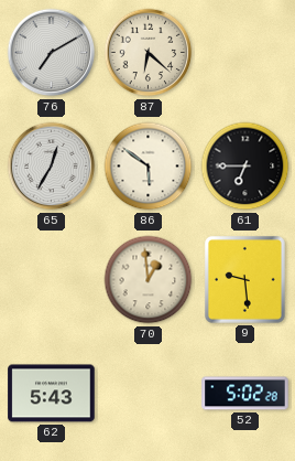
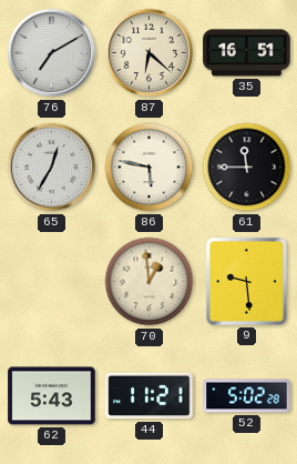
35: none -> 16:51
86: 5:51 -> 5:47
61: 6:45 -> 11:45
44: none -> 11:21
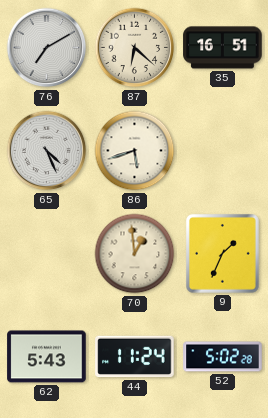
65: 12:35 -> 4:26
86: 5:47 -> 5:42
61: 11:45 -> none
9: 9:29 -> 1:34
44: 11:21 -> 11:24
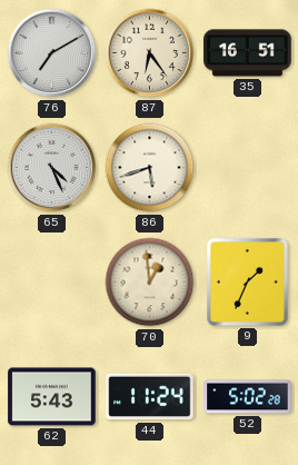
87: 6:22 -> 6:24
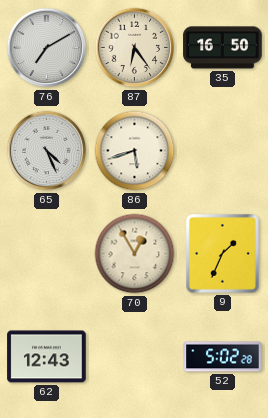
35: 16:51 -> 16:50
70: 12:59 -> 12:55
62: 5:43 -> 12:43
44: 11:24 -> none
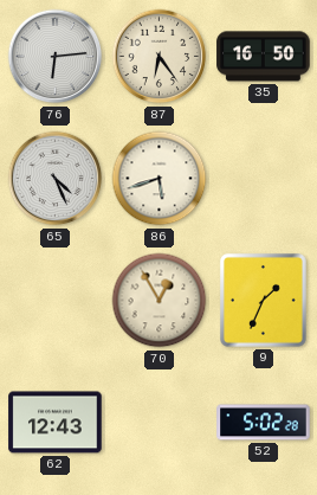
76: 7:10 -> 6:14
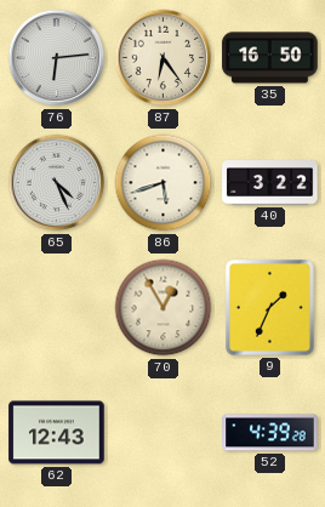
40: none -> 3:22
52: 5:02 -> 4:39
